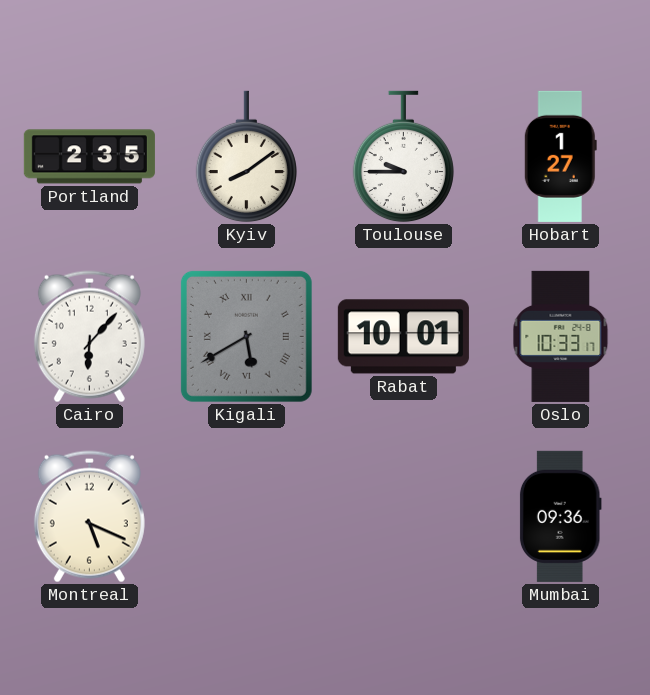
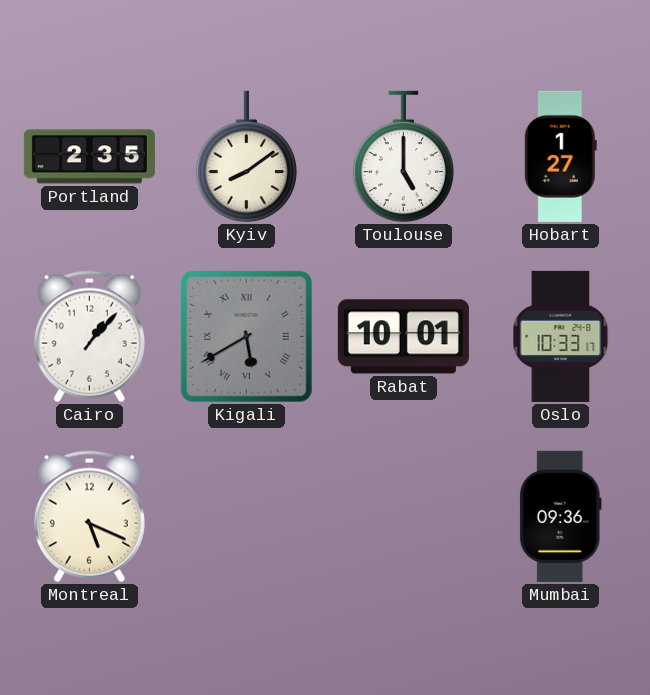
Toulouse: 9:45 -> 5:00
Cairo: 6:07 -> 1:07
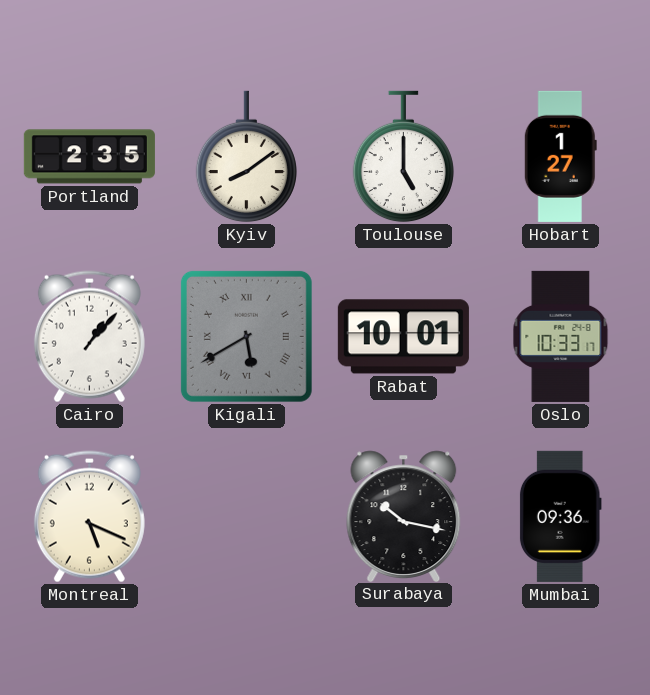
Surabaya: none -> 10:17
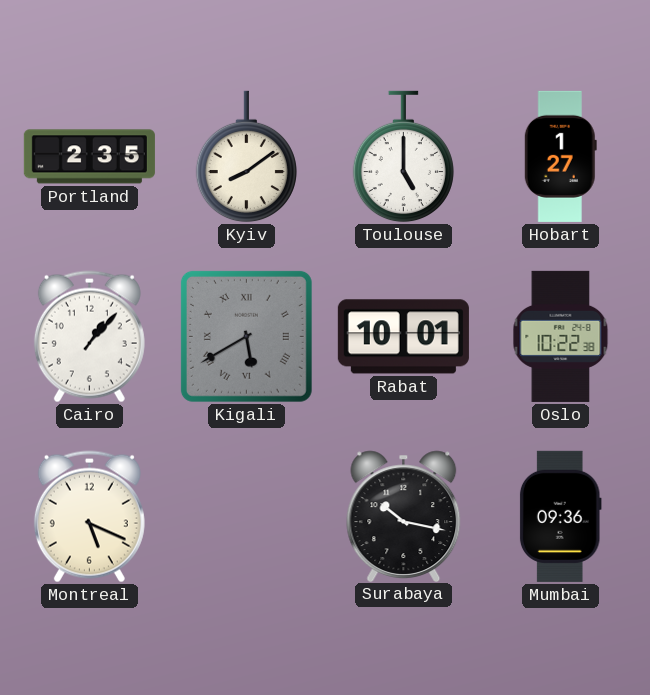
Oslo: 10:33 -> 10:22
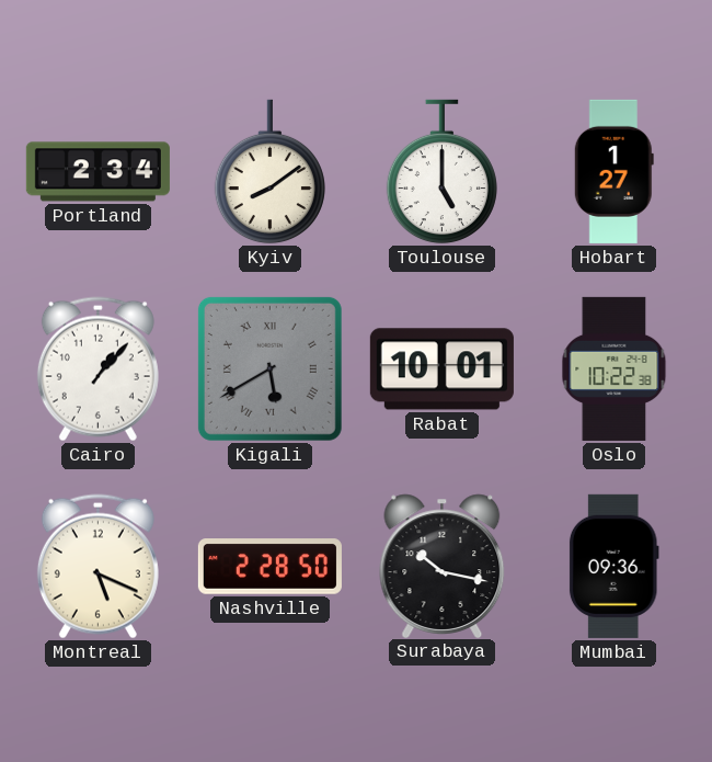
Portland: 2:35 -> 2:34
Nashville: none -> 2:28
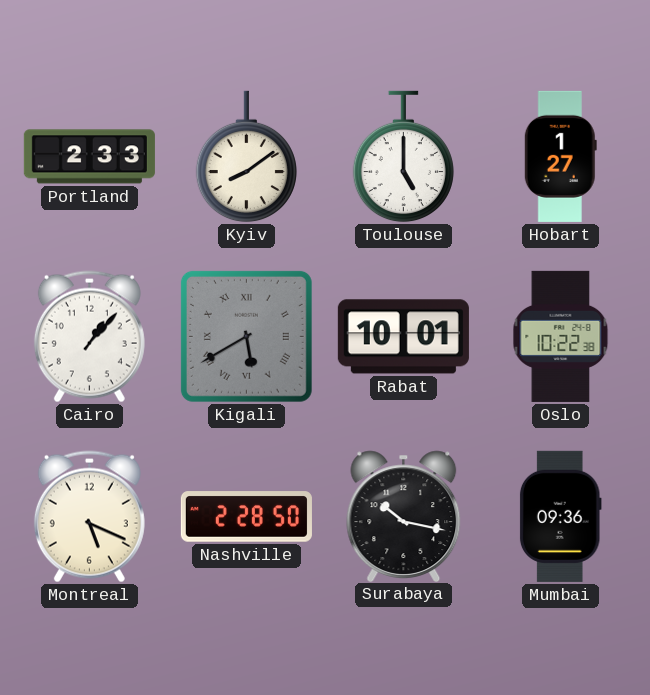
Portland: 2:34 -> 2:33
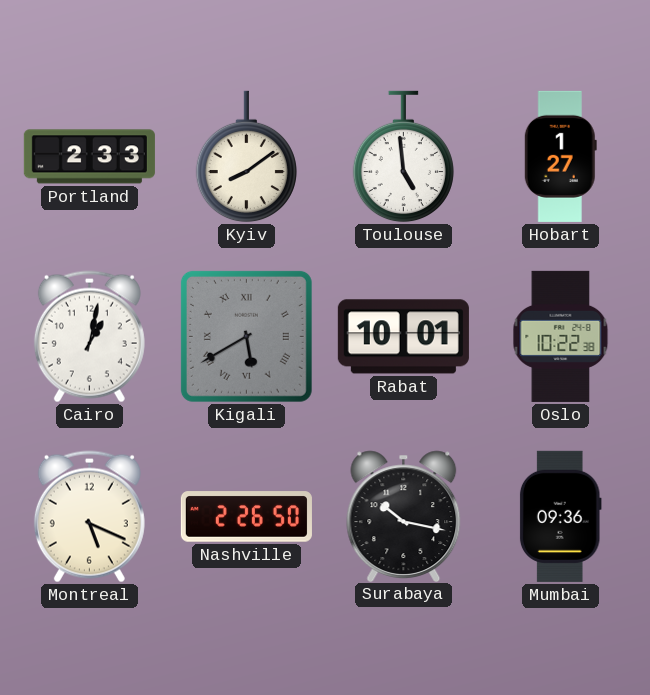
Toulouse: 5:00 -> 4:59
Cairo: 1:07 -> 1:02
Nashville: 2:28 -> 2:26
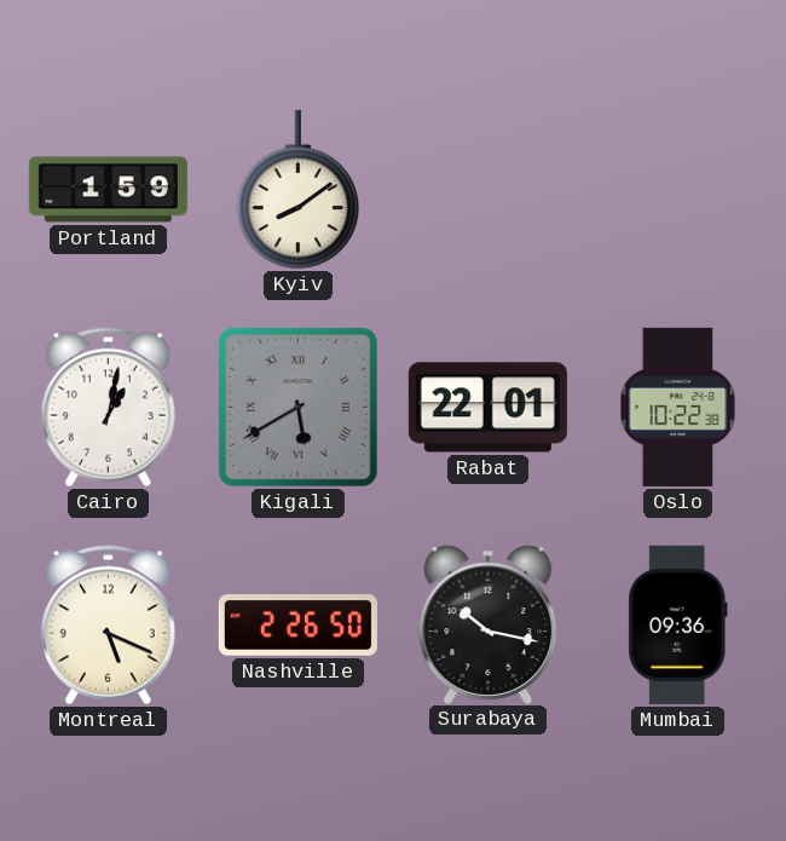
Portland: 2:33 -> 1:59
Toulouse: 4:59 -> none
Hobart: 1:27 -> none
Rabat: 10:01 -> 22:01
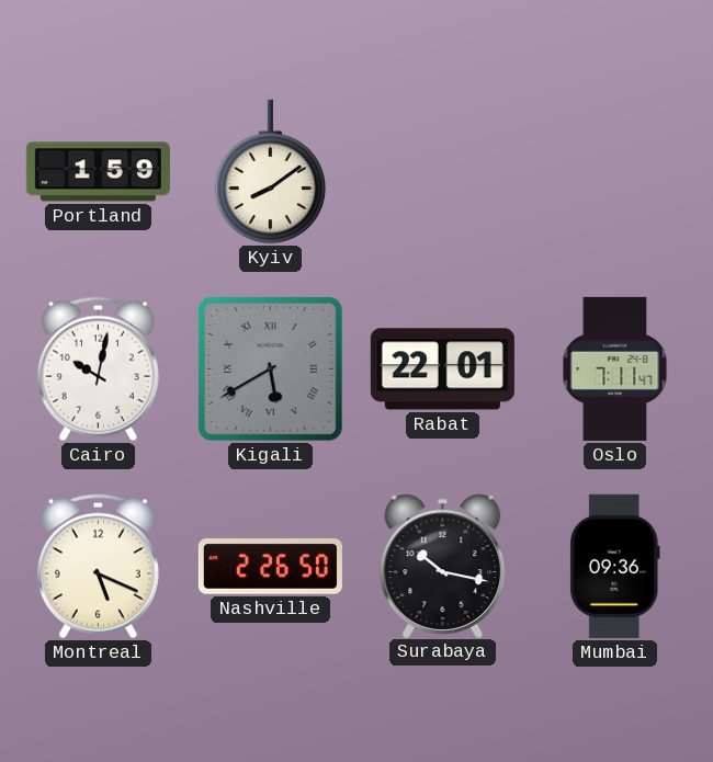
Cairo: 1:02 -> 10:02
Oslo: 10:22 -> 7:11
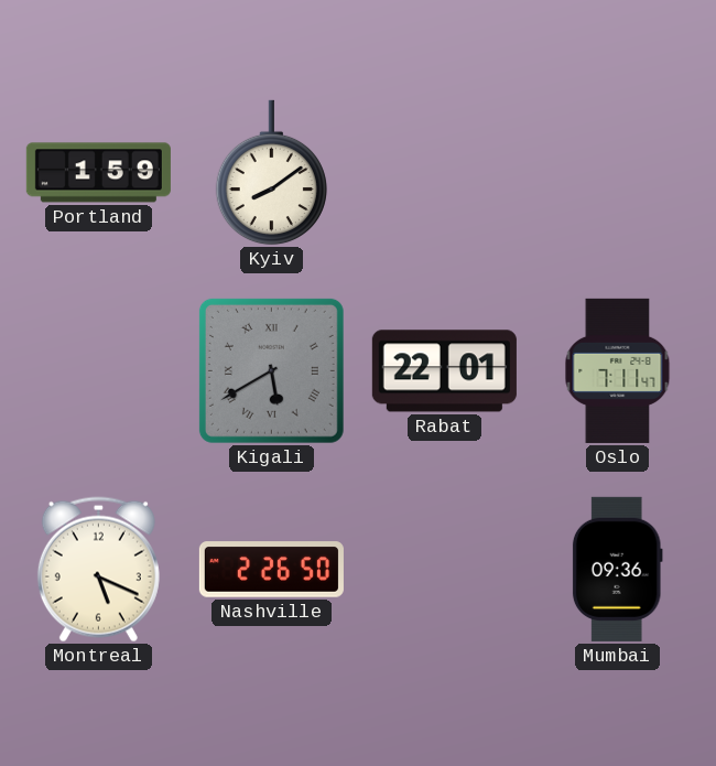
Cairo: 10:02 -> none
Surabaya: 10:17 -> none
